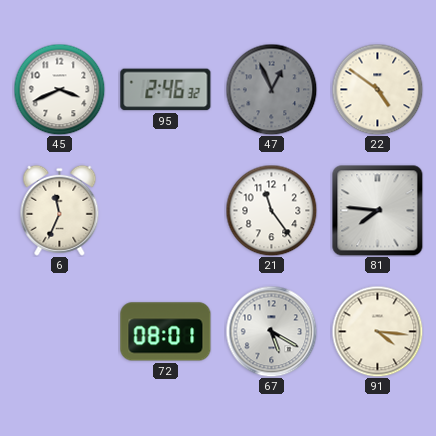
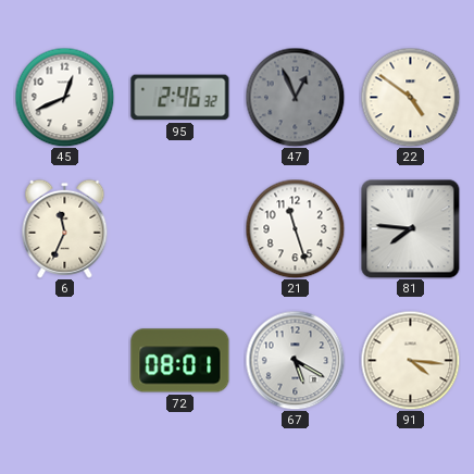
45: 3:41 -> 12:41
21: 11:24 -> 11:27
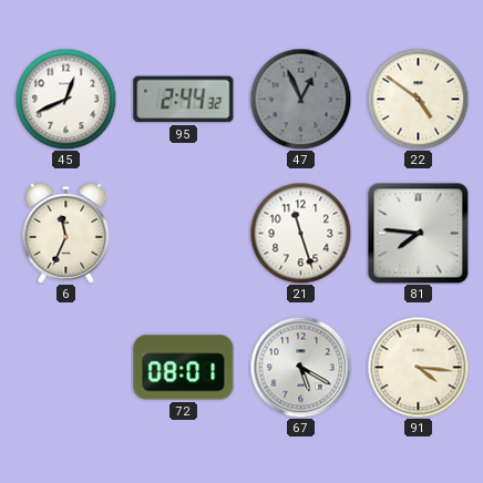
95: 2:46 -> 2:44
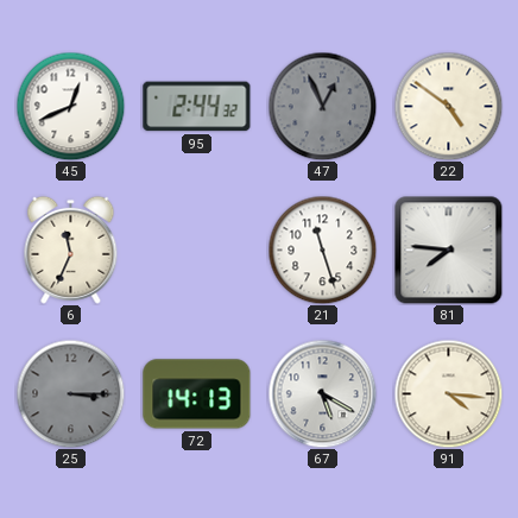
25: none -> 3:15
72: 08:01 -> 14:13
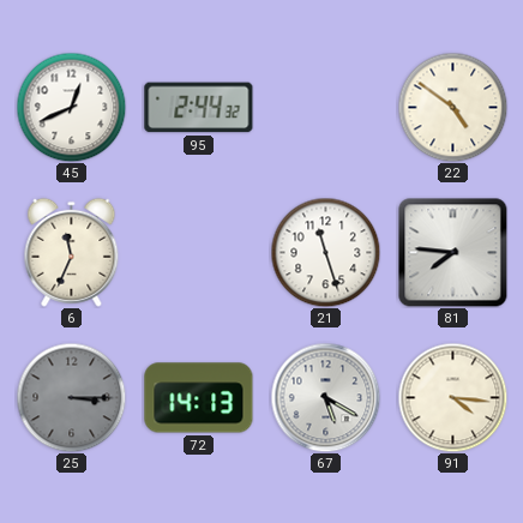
47: 12:56 -> none
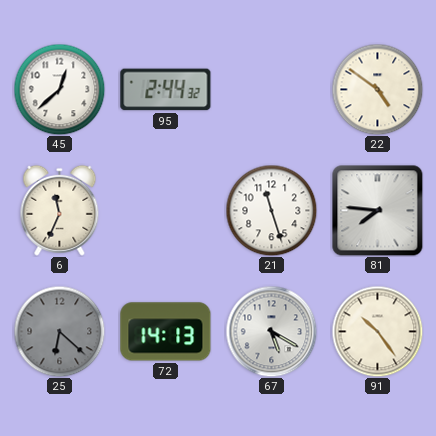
45: 12:41 -> 12:38
25: 3:15 -> 6:22
91: 4:16 -> 10:24
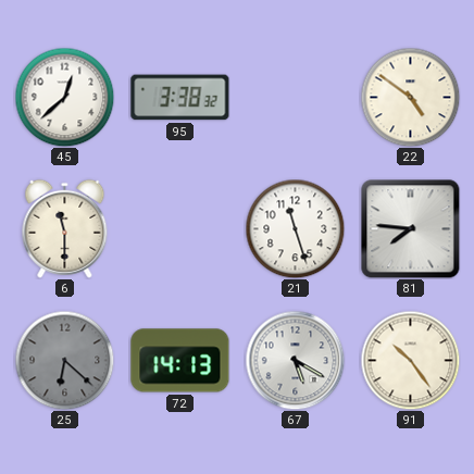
95: 2:44 -> 3:38
6: 11:34 -> 11:30
